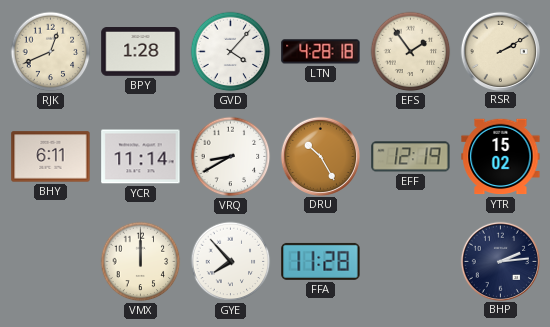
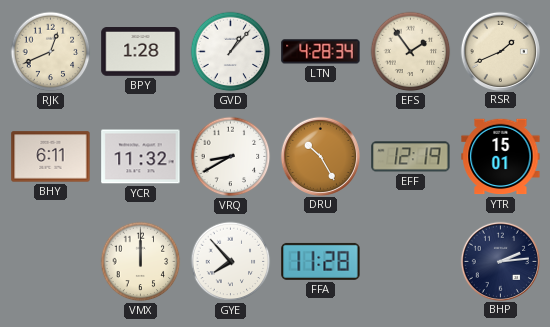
GVD: 4:07 -> 1:07
LTN: 4:28:18 -> 4:28:34
RSR: 2:10 -> 1:41
YCR: 11:14 -> 11:32
YTR: 15:02 -> 15:01
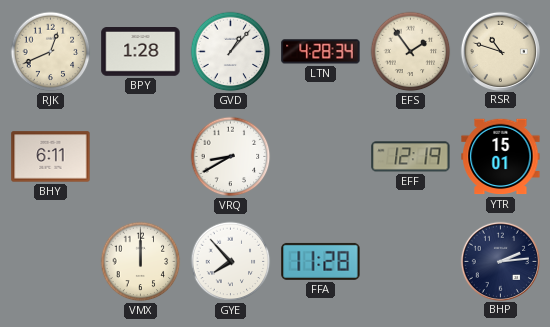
RSR: 1:41 -> 10:48
YCR: 11:32 -> none
DRU: 10:25 -> none
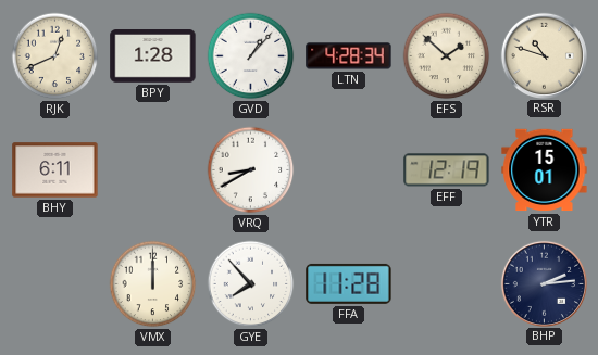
EFS: 1:54 -> 1:52
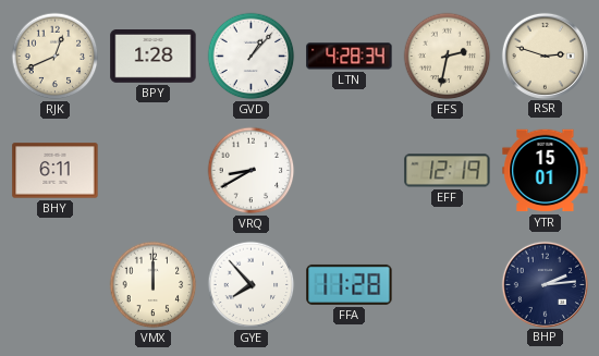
EFS: 1:52 -> 2:32
RSR: 10:48 -> 2:48
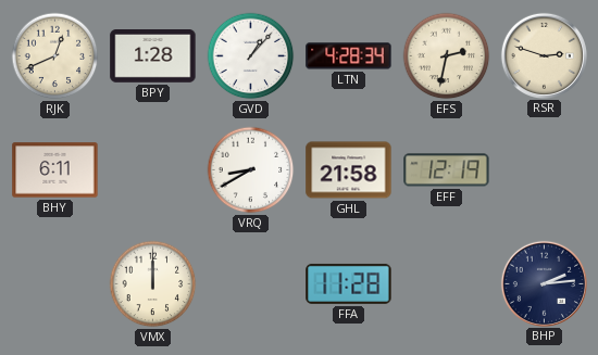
GHL: none -> 21:58
YTR: 15:01 -> none
GYE: 7:53 -> none
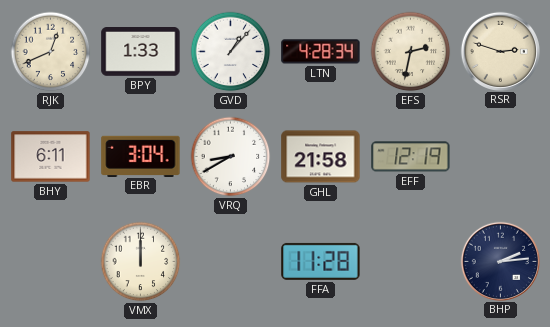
BPY: 1:28 -> 1:33
EBR: none -> 3:04
